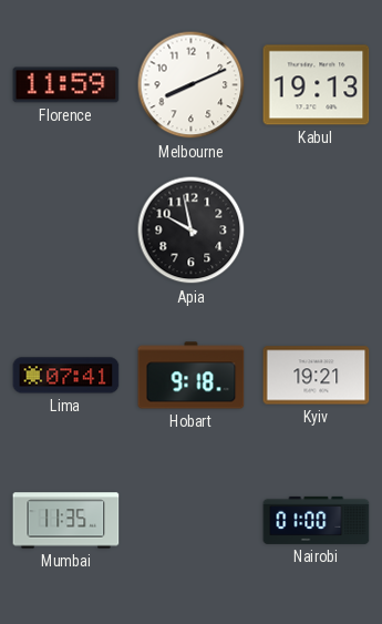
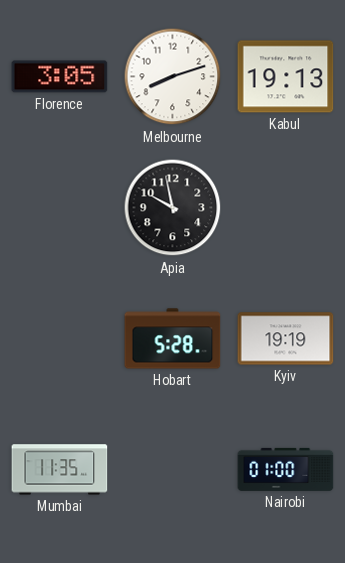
Florence: 11:59 -> 3:05
Melbourne: 8:11 -> 8:12
Lima: 07:41 -> none
Hobart: 9:18 -> 5:28
Kyiv: 19:21 -> 19:19
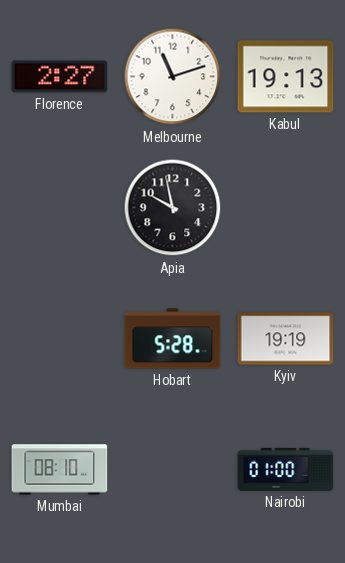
Florence: 3:05 -> 2:27
Melbourne: 8:12 -> 11:12
Mumbai: 11:35 -> 08:10
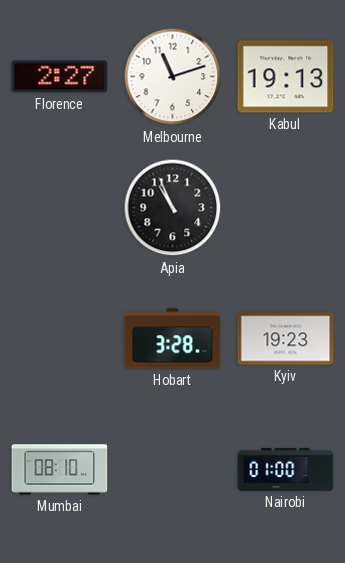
Apia: 9:58 -> 10:56
Hobart: 5:28 -> 3:28
Kyiv: 19:19 -> 19:23
